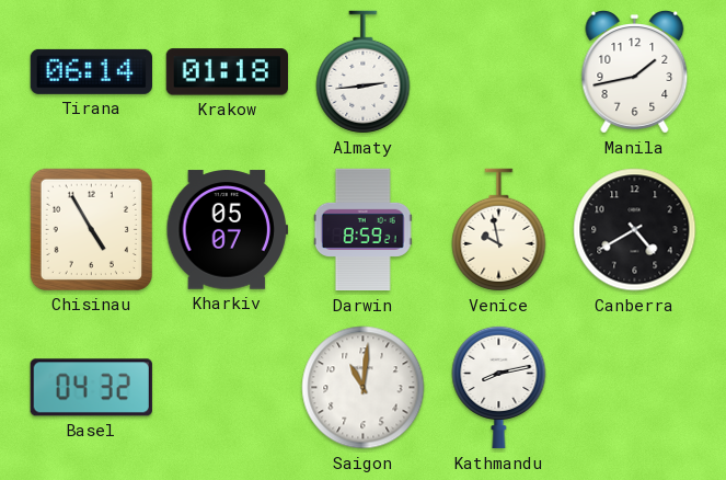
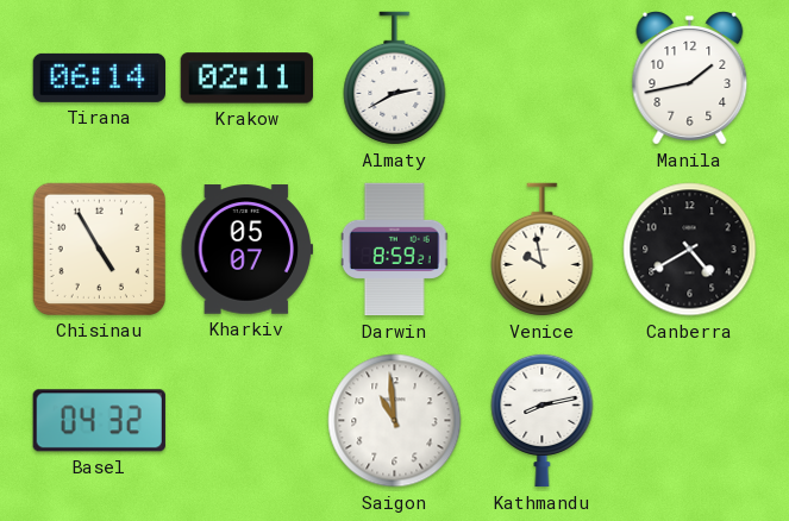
Krakow: 01:18 -> 02:11
Almaty: 2:44 -> 2:40
Saigon: 11:01 -> 10:59
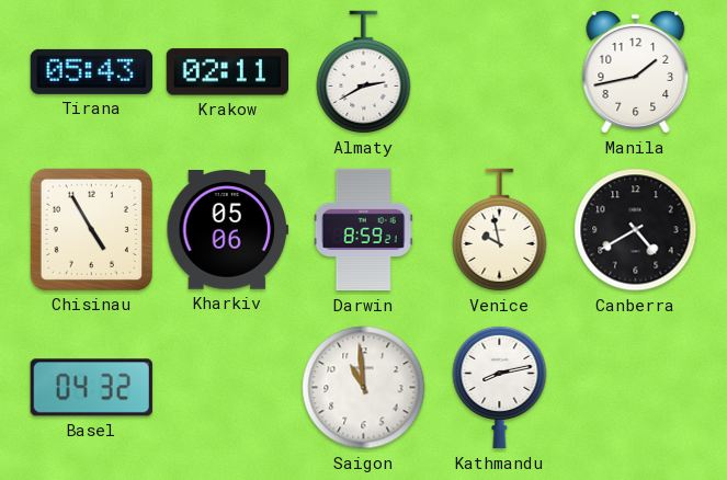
Tirana: 06:14 -> 05:43
Kharkiv: 05:07 -> 05:06
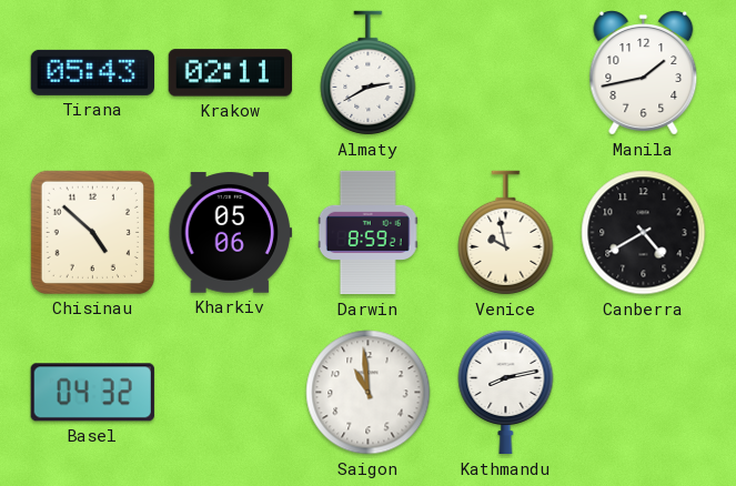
Chisinau: 4:55 -> 4:52
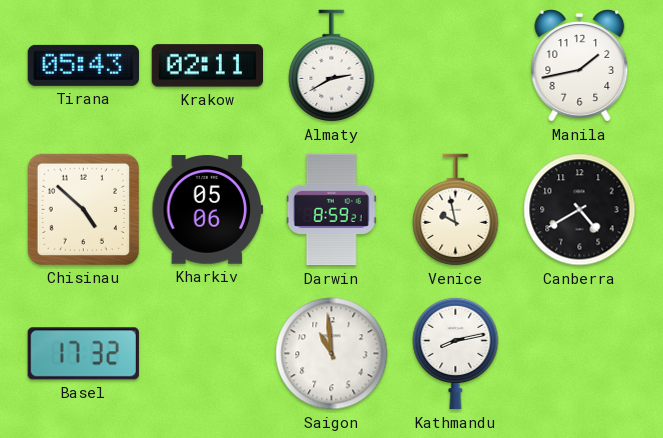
Basel: 04:32 -> 17:32
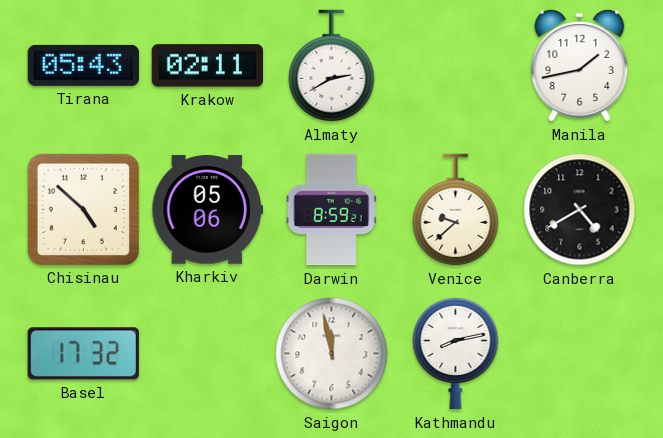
Venice: 9:58 -> 9:38
Saigon: 10:59 -> 11:58
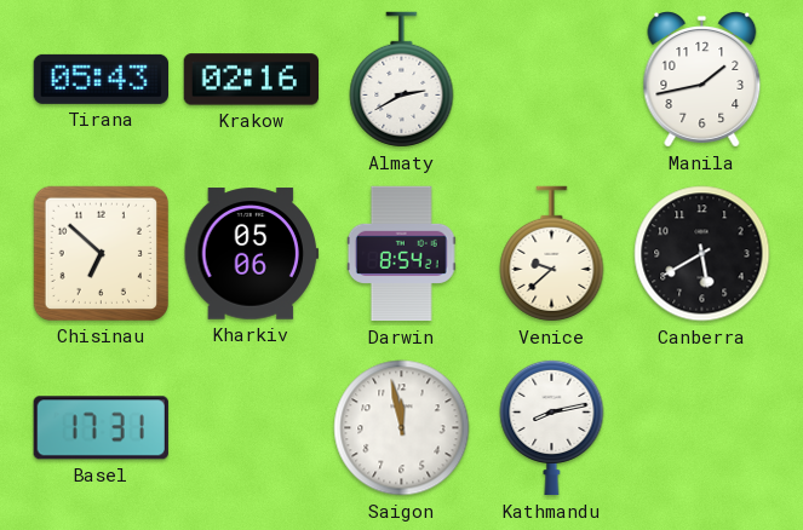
Krakow: 02:11 -> 02:16
Chisinau: 4:52 -> 6:52
Darwin: 8:59 -> 8:54
Canberra: 4:40 -> 5:40
Basel: 17:32 -> 17:31
